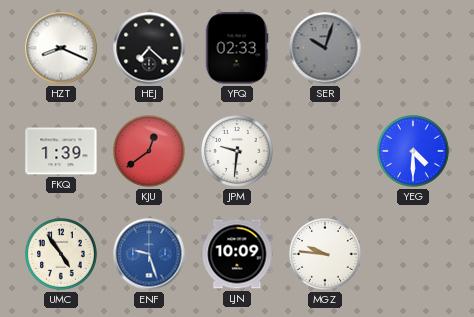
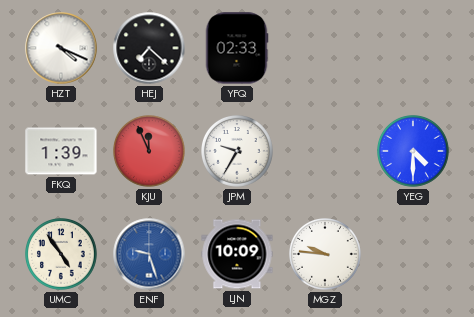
HZT: 8:19 -> 4:19
SER: 10:03 -> none
KJU: 12:39 -> 11:56
JPM: 9:31 -> 9:35
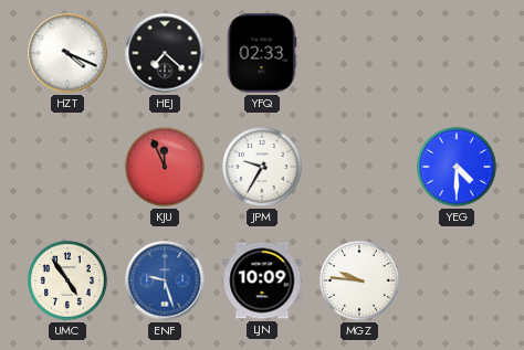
FKQ: 1:39 -> none
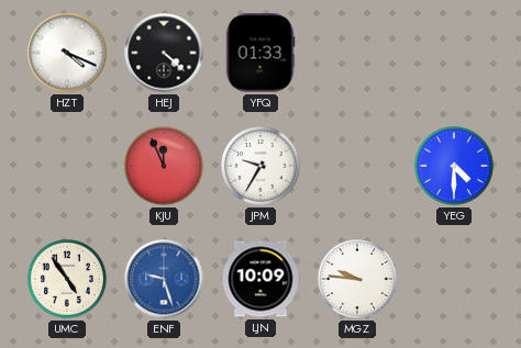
HEJ: 7:22 -> 4:22
YFQ: 02:33 -> 01:33
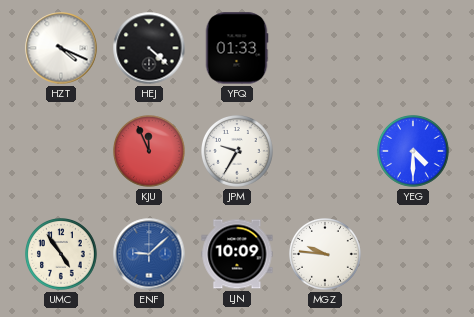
ENF: 9:27 -> 9:08
